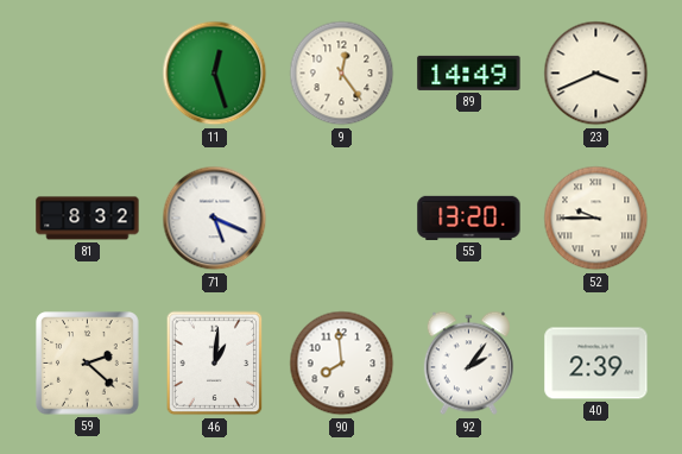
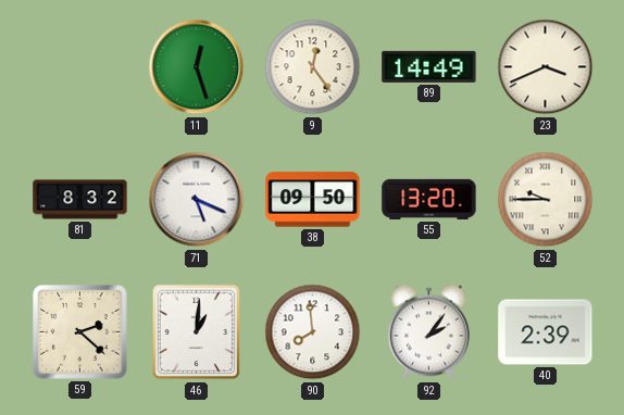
38: none -> 09:50
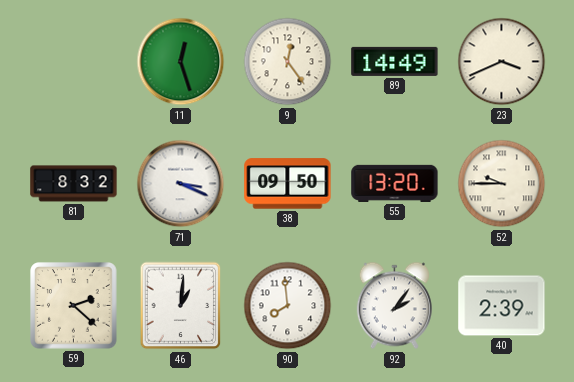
71: 5:19 -> 3:19
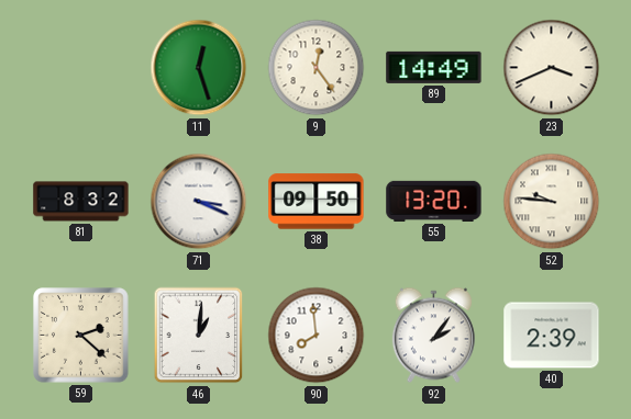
52: 9:45 -> 9:46
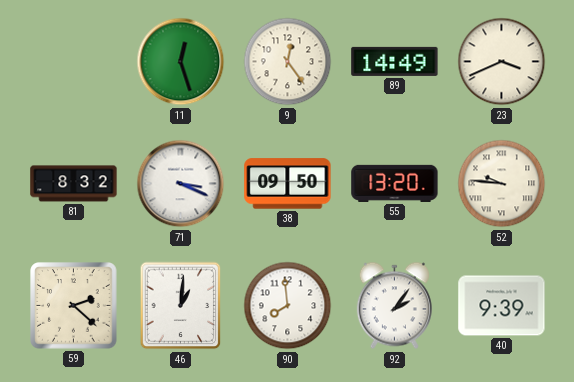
40: 2:39 -> 9:39
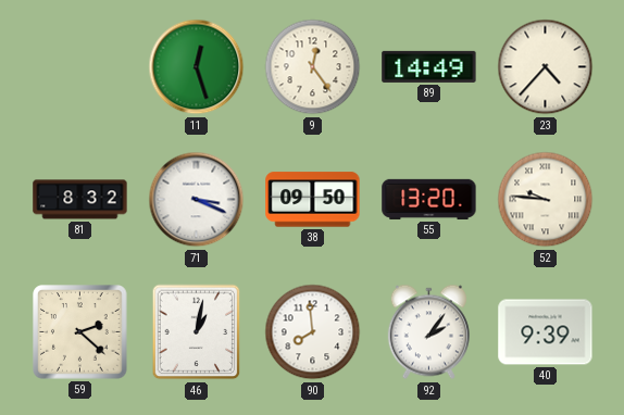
23: 3:41 -> 4:37
46: 1:01 -> 1:02
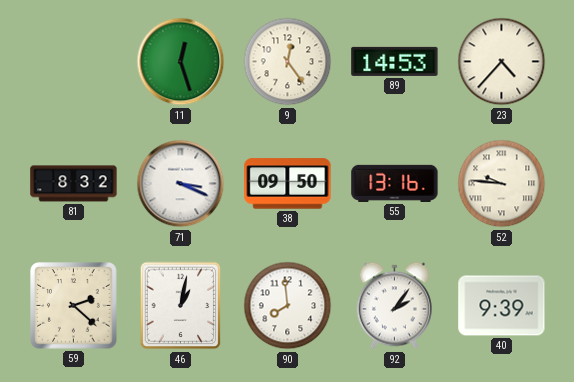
89: 14:49 -> 14:53
55: 13:20 -> 13:16
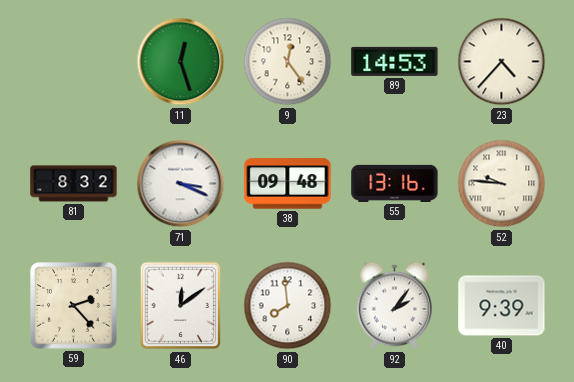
38: 09:50 -> 09:48
59: 2:22 -> 2:23
46: 1:02 -> 12:09
